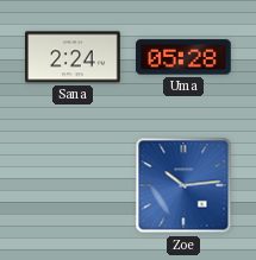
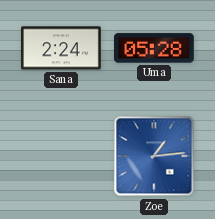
Zoe: 10:14 -> 1:14
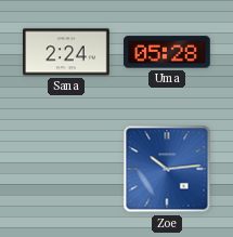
Zoe: 1:14 -> 10:14
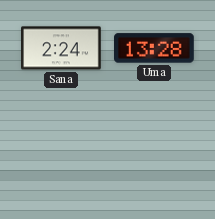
Uma: 05:28 -> 13:28
Zoe: 10:14 -> none
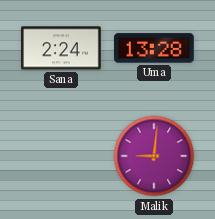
Malik: none -> 9:01
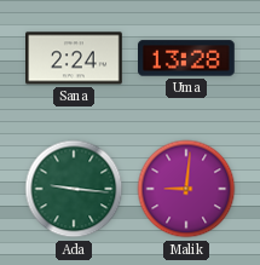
Ada: none -> 9:16
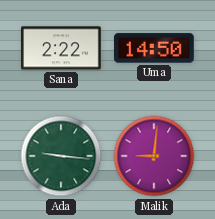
Sana: 2:24 -> 2:22
Uma: 13:28 -> 14:50
